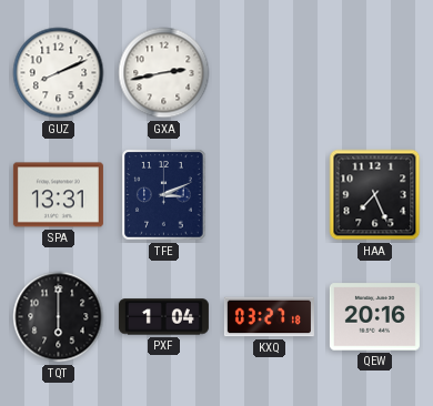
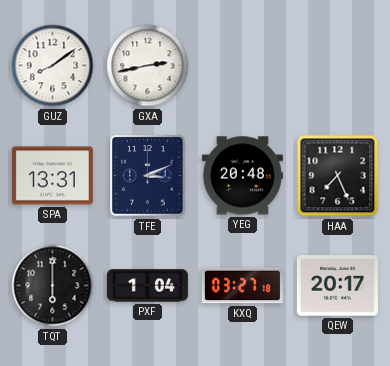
GUZ: 8:11 -> 8:09
YEG: none -> 20:48
QEW: 20:16 -> 20:17
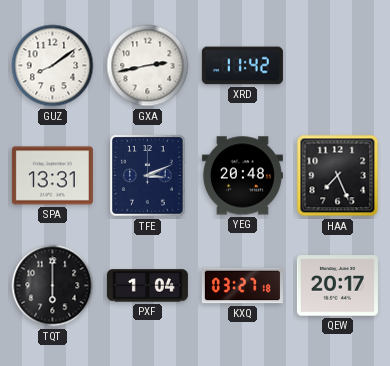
XRD: none -> 11:42
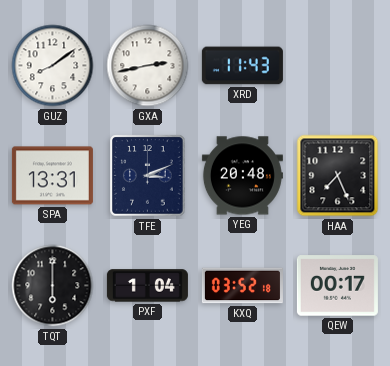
XRD: 11:42 -> 11:43
KXQ: 03:27 -> 03:52
QEW: 20:17 -> 00:17
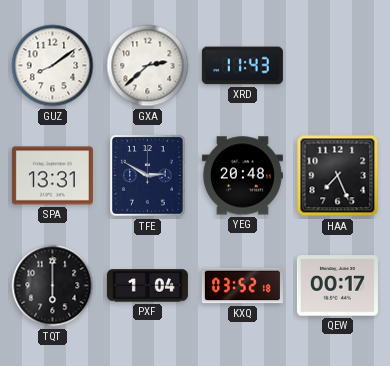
GXA: 2:43 -> 2:38
TFE: 3:11 -> 2:50
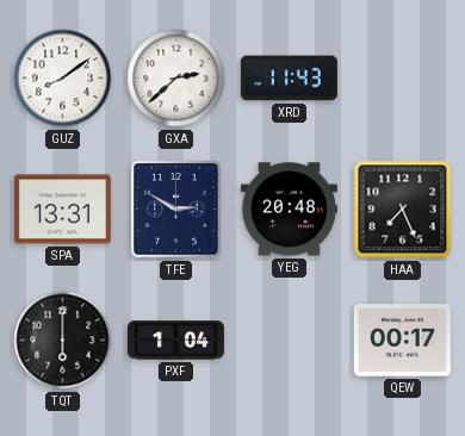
KXQ: 03:52 -> none
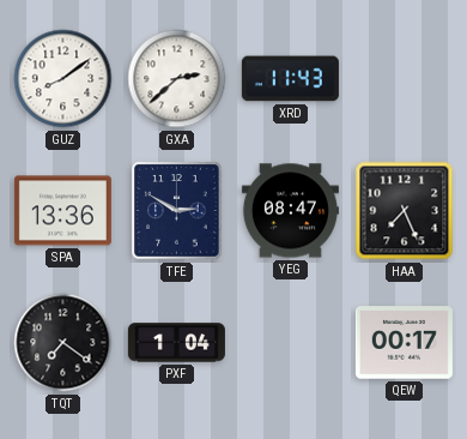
SPA: 13:31 -> 13:36
YEG: 20:48 -> 08:47
TQT: 6:00 -> 7:21
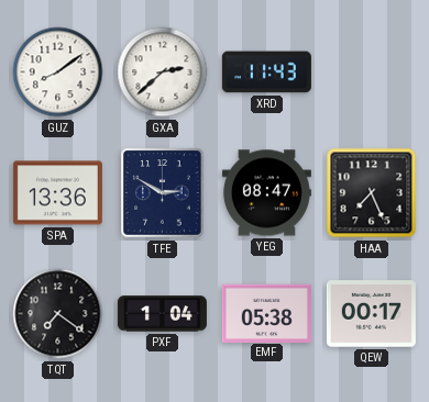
EMF: none -> 05:38
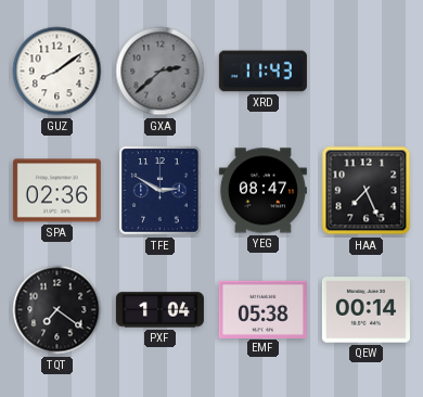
GXA dial: white -> grey
SPA: 13:36 -> 02:36
QEW: 00:17 -> 00:14
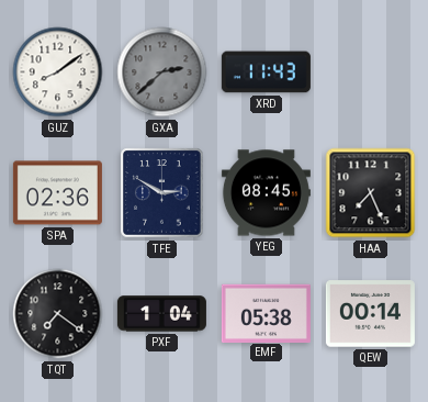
YEG: 08:47 -> 08:45
